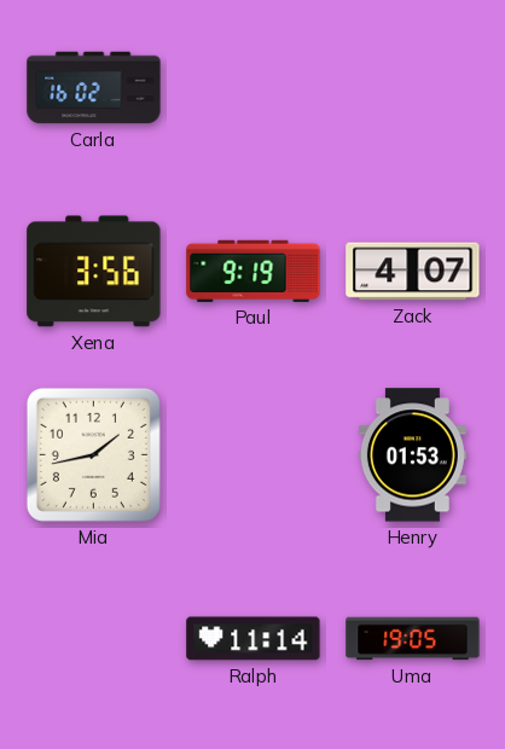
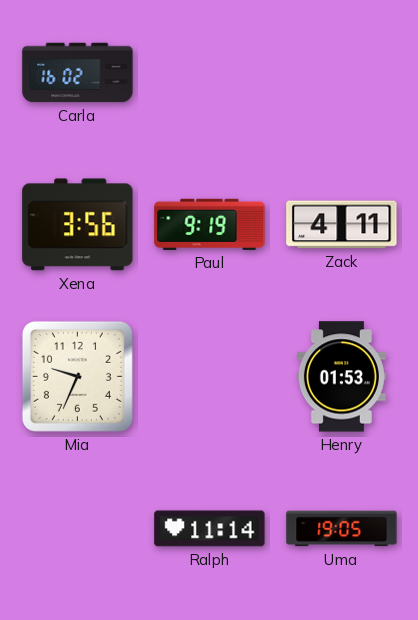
Zack: 4:07 -> 4:11
Mia: 1:43 -> 9:34
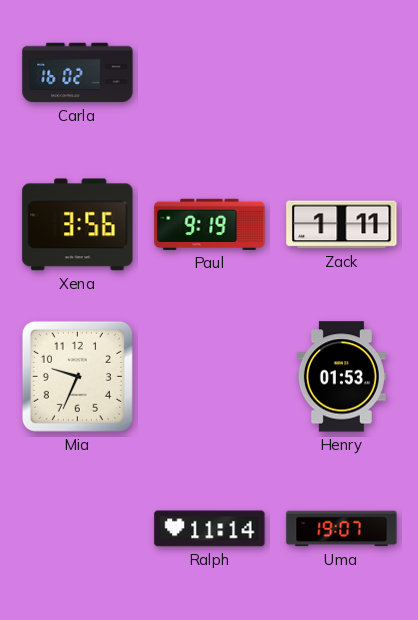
Zack: 4:11 -> 1:11
Uma: 19:05 -> 19:07
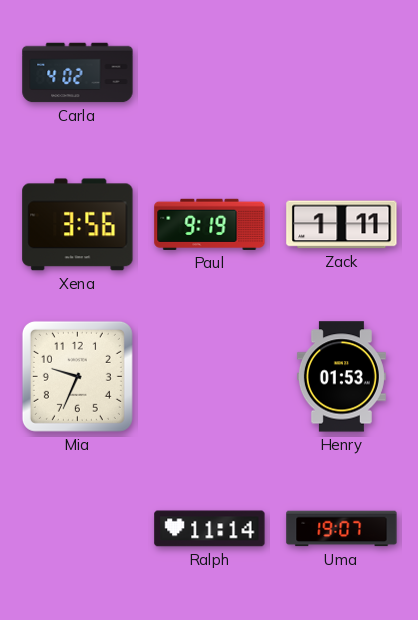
Carla: 16:02 -> 4:02
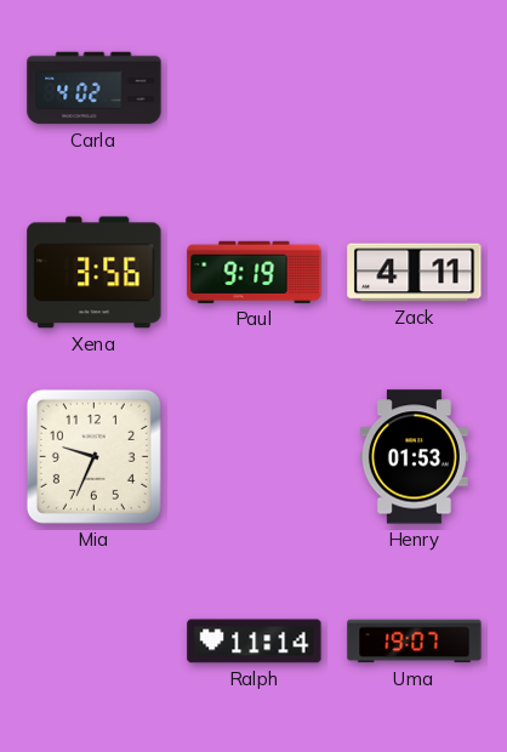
Zack: 1:11 -> 4:11
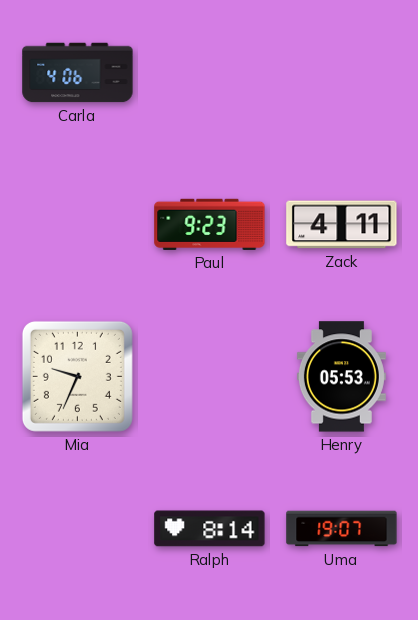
Carla: 4:02 -> 4:06
Xena: 3:56 -> none
Paul: 9:19 -> 9:23
Henry: 01:53 -> 05:53
Ralph: 11:14 -> 8:14
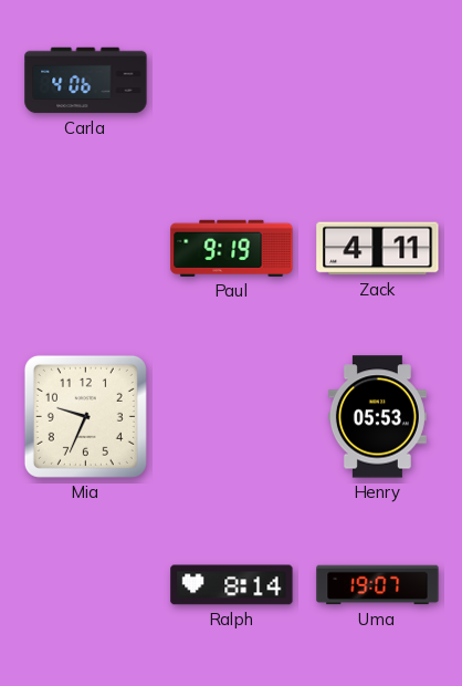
Paul: 9:23 -> 9:19
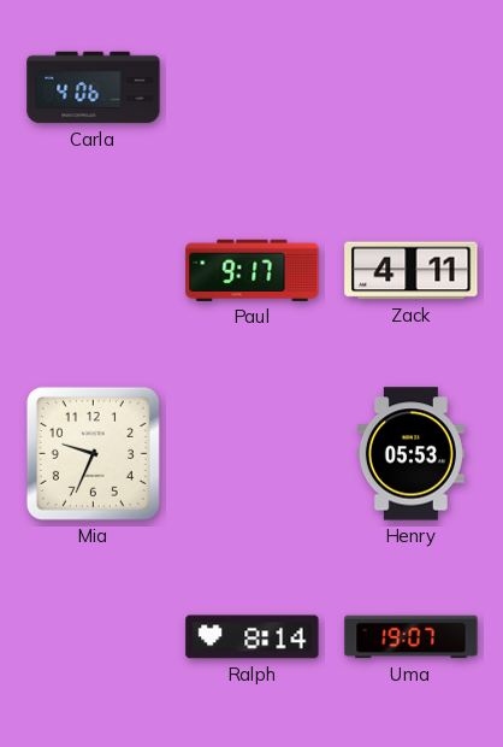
Paul: 9:19 -> 9:17
